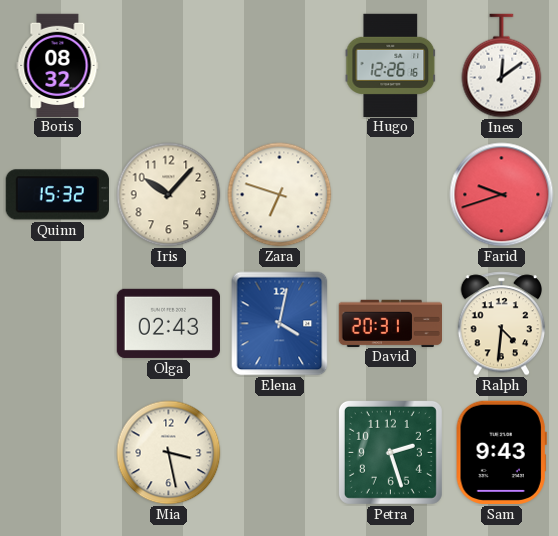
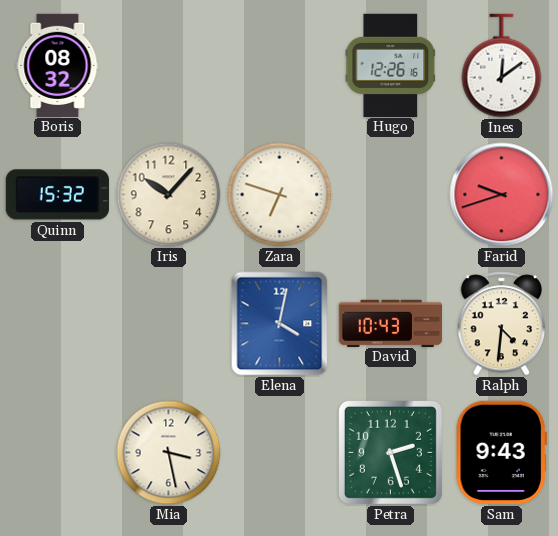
Olga: 02:43 -> none
David: 20:31 -> 10:43
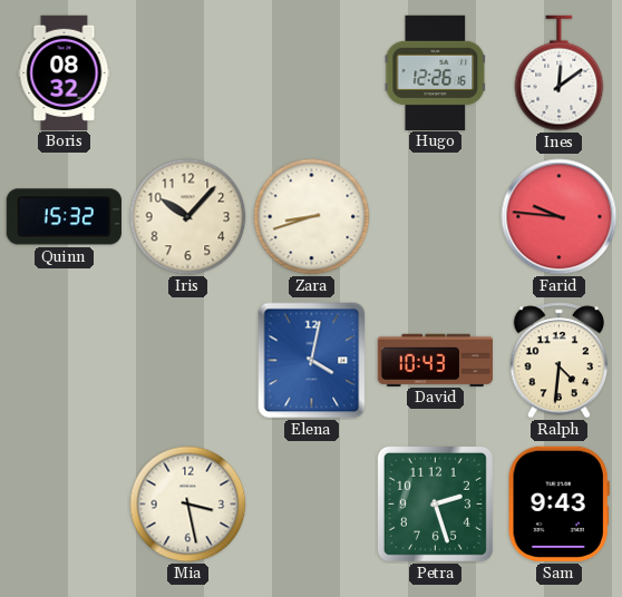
Zara: 6:48 -> 8:42
Farid: 9:42 -> 9:46
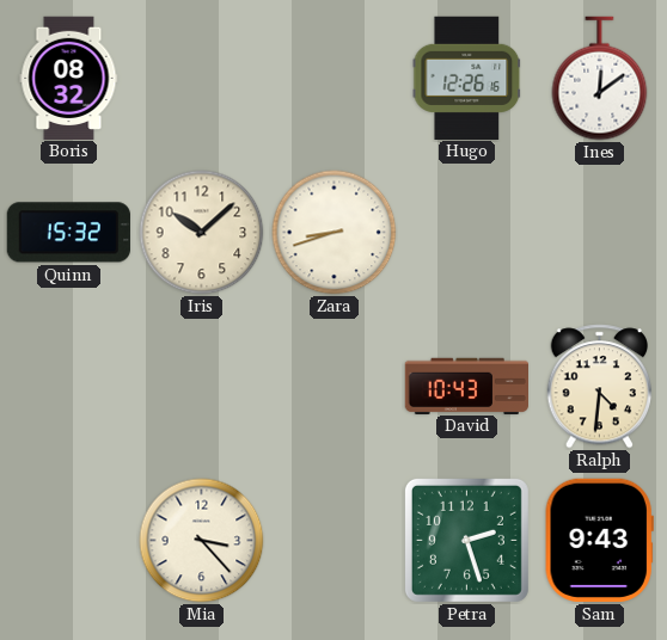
Iris: 10:07 -> 10:08
Farid: 9:46 -> none
Elena: 4:02 -> none
Mia: 3:28 -> 3:23
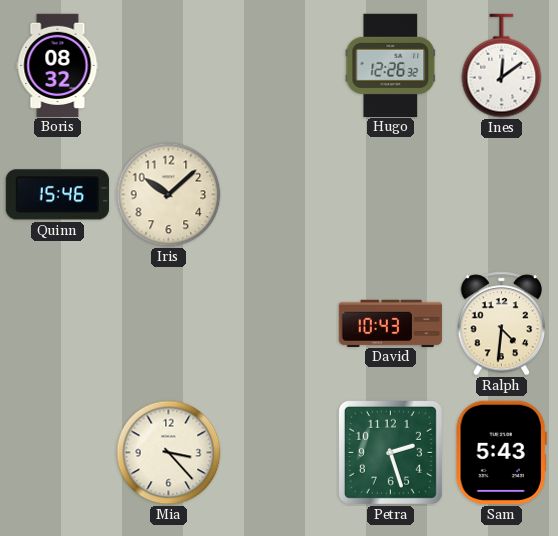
Hugo: 12:26:16 -> 12:26:32
Quinn: 15:32 -> 15:46
Zara: 8:42 -> none
Sam: 9:43 -> 5:43
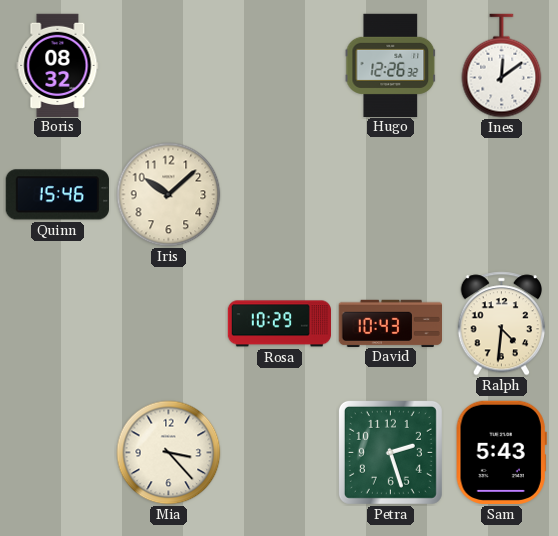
Rosa: none -> 10:29
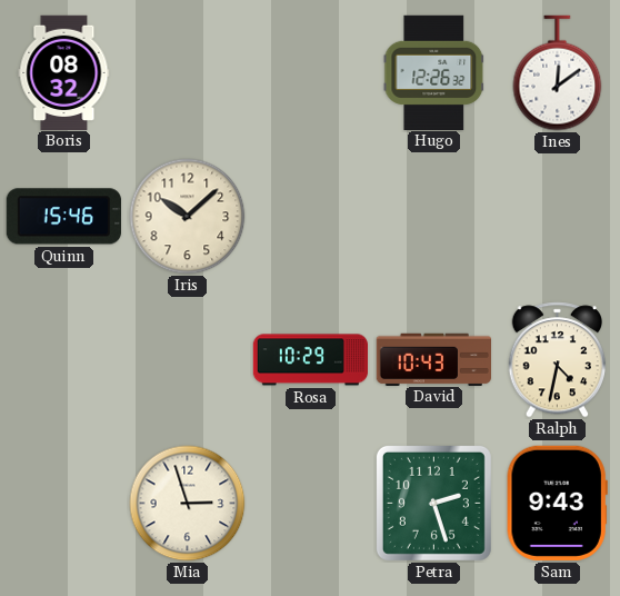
Ralph: 4:31 -> 4:32
Mia: 3:23 -> 2:57
Sam: 5:43 -> 9:43
